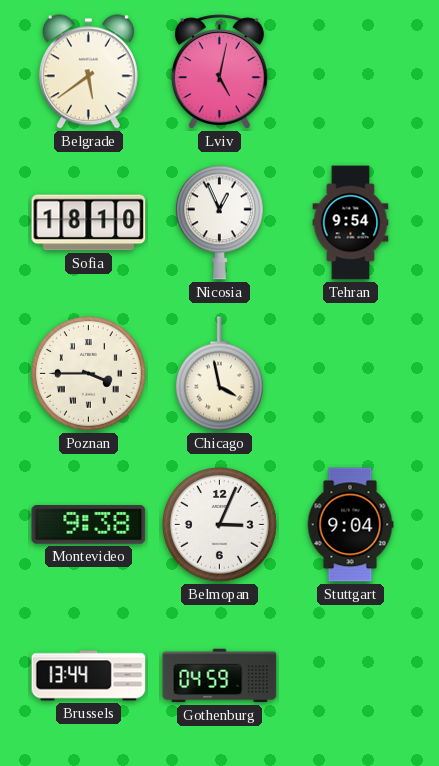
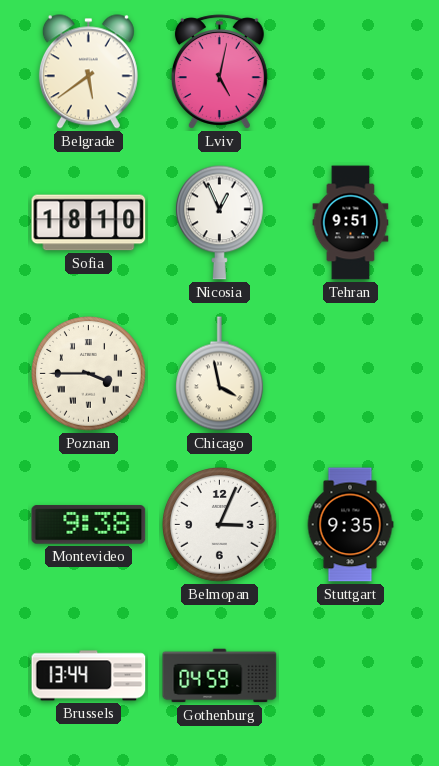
Tehran: 9:54 -> 9:51
Stuttgart: 9:04 -> 9:35
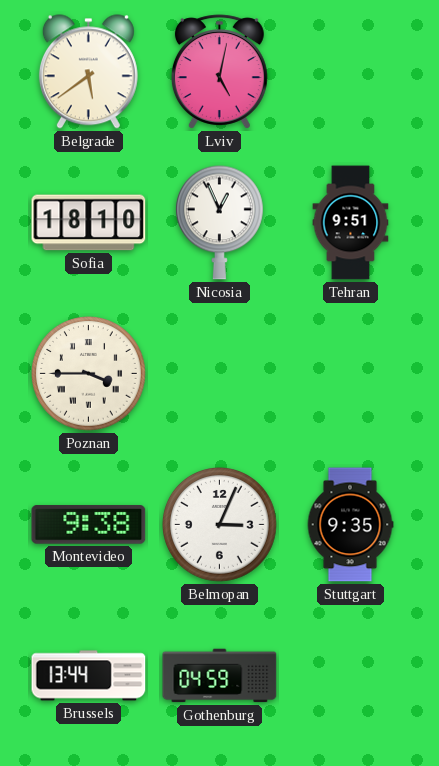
Chicago: 3:58 -> none
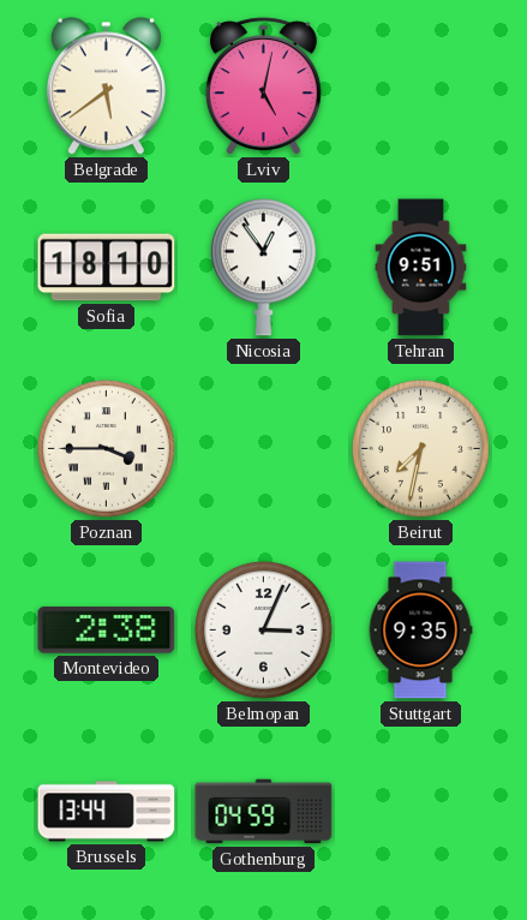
Nicosia: 12:56 -> 12:54
Beirut: none -> 7:32
Montevideo: 9:38 -> 2:38
